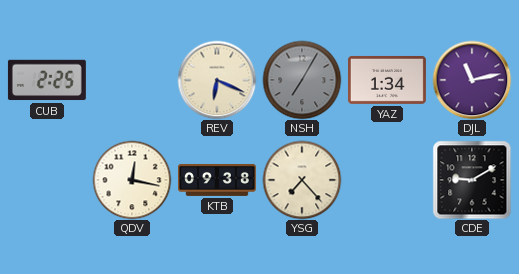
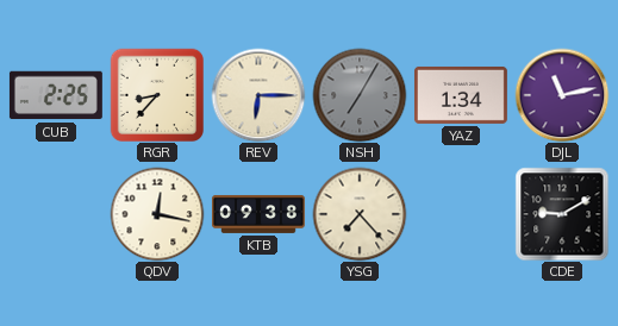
RGR: none -> 8:37
REV: 6:19 -> 6:15
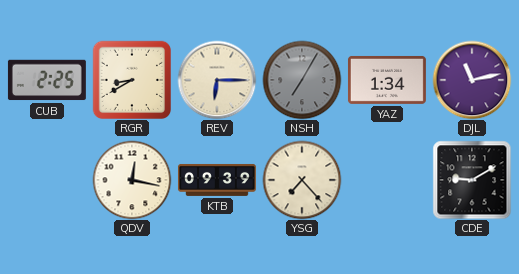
RGR: 8:37 -> 8:40
KTB: 09:38 -> 09:39
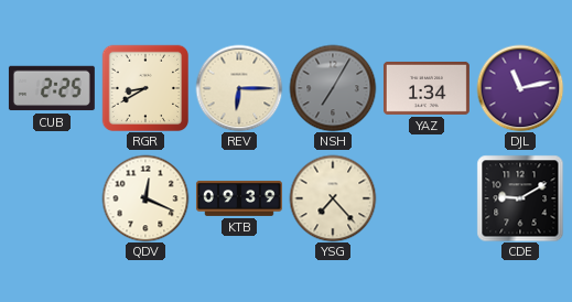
QDV: 12:17 -> 12:19
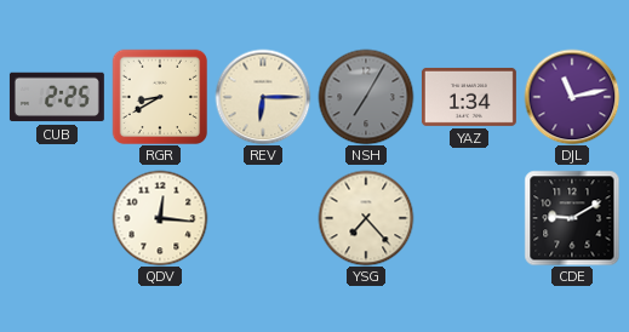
QDV: 12:19 -> 12:16
KTB: 09:39 -> none
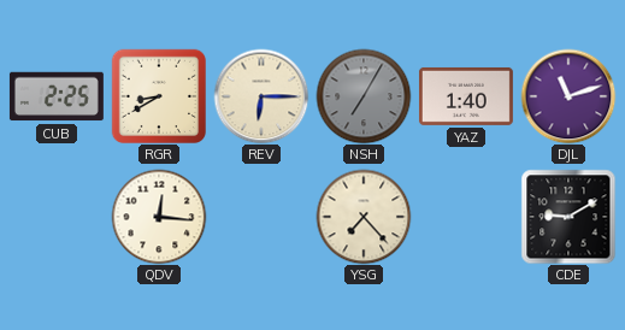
YAZ: 1:34 -> 1:40
DJL: 11:13 -> 11:12
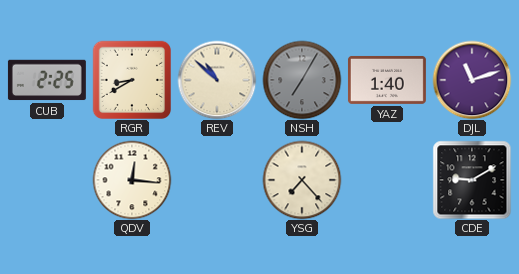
REV: 6:15 -> 10:52
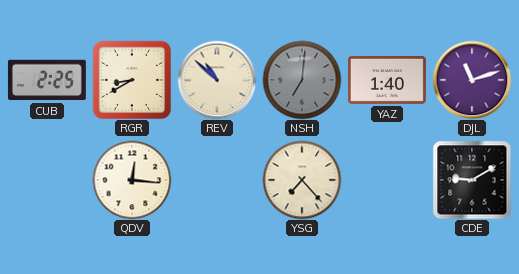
NSH: 7:05 -> 7:01
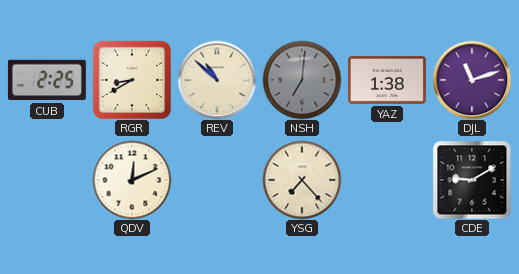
YAZ: 1:40 -> 1:38
QDV: 12:16 -> 12:11
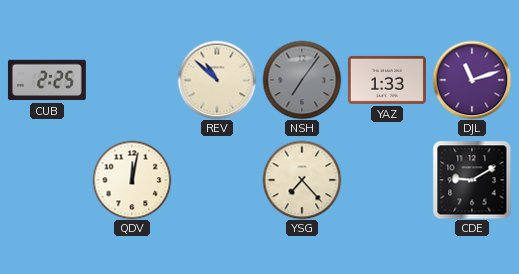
RGR: 8:40 -> none
NSH: 7:01 -> 7:06
YAZ: 1:38 -> 1:33
QDV: 12:11 -> 12:02
